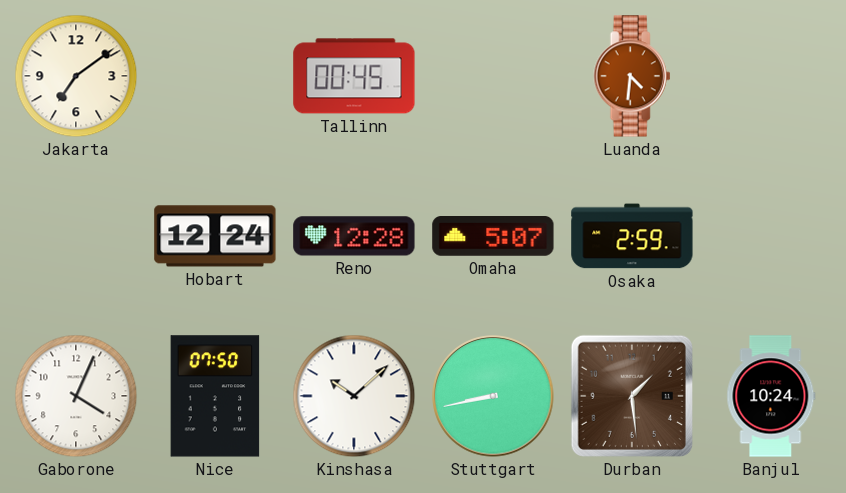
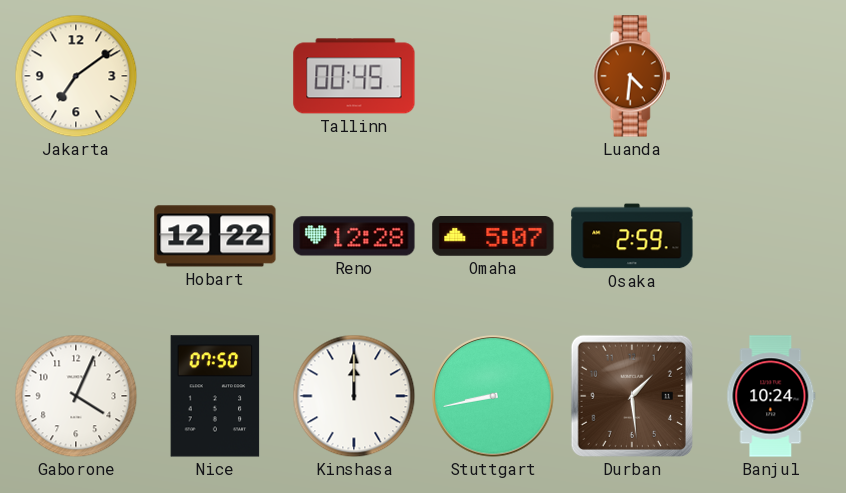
Hobart: 12:24 -> 12:22
Kinshasa: 10:08 -> 12:00
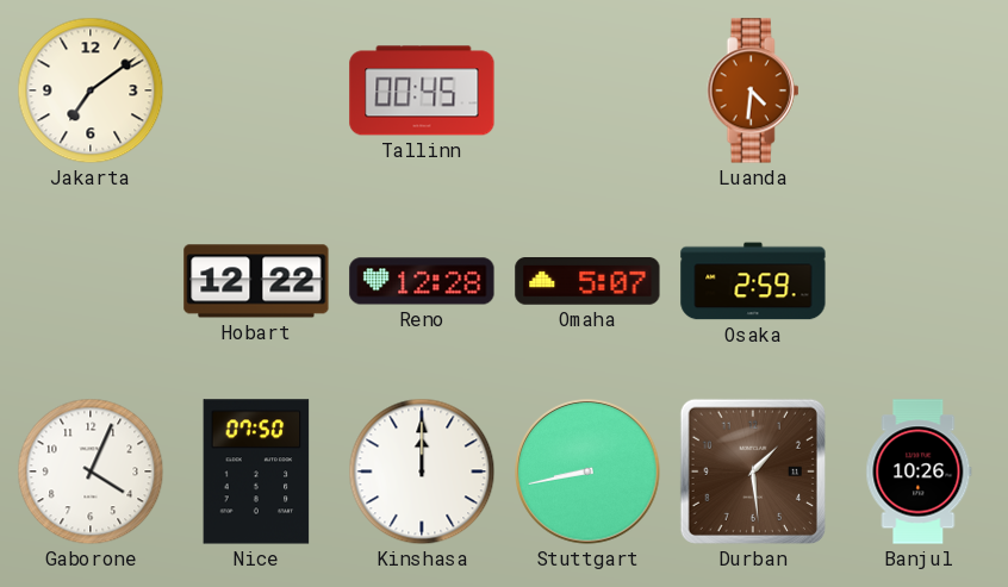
Banjul: 10:24 -> 10:26
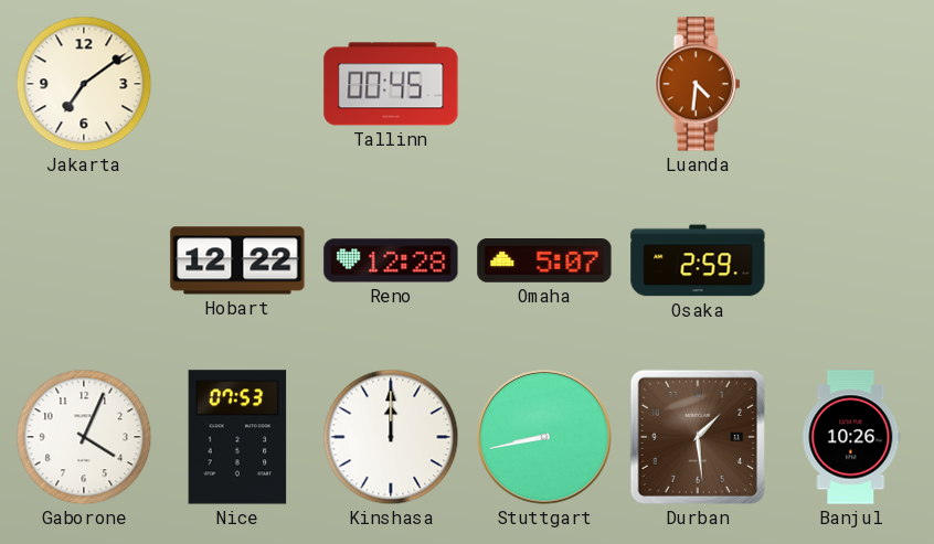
Nice: 07:50 -> 07:53
